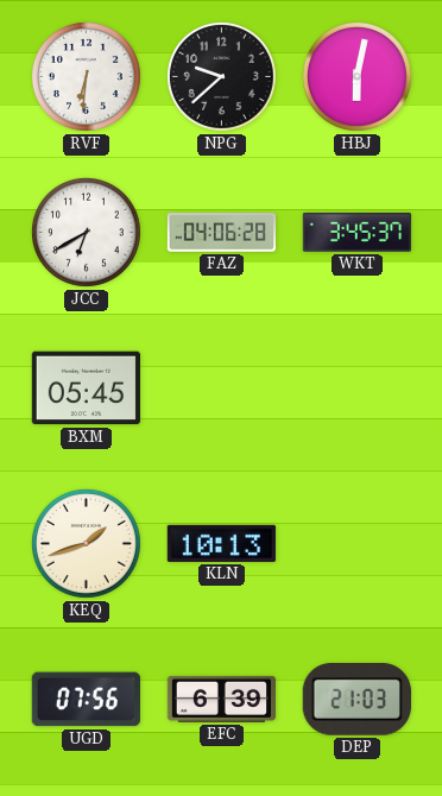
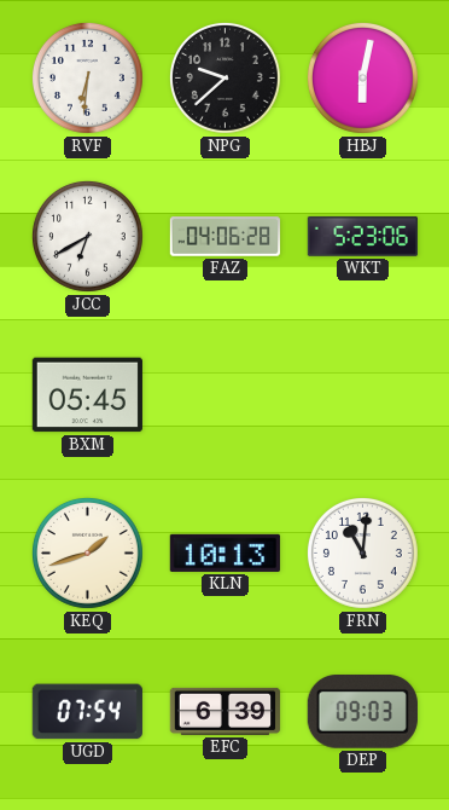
WKT: 3:45 -> 5:23
FRN: none -> 11:01
UGD: 07:56 -> 07:54
DEP: 21:03 -> 09:03
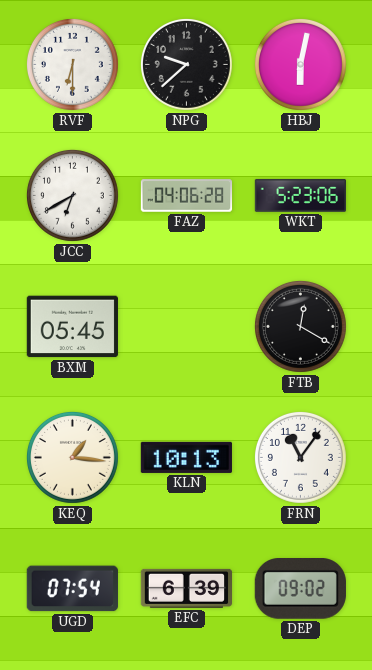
RVF: 6:31 -> 6:30
FTB: none -> 12:20
KEQ: 1:42 -> 1:16
FRN: 11:01 -> 11:06
DEP: 09:03 -> 09:02
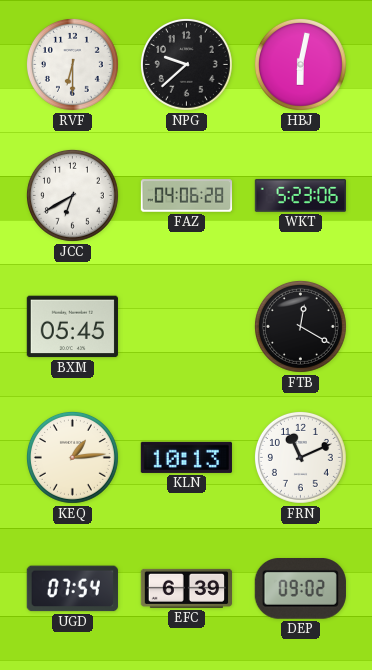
KEQ: 1:16 -> 1:14
FRN: 11:06 -> 11:11
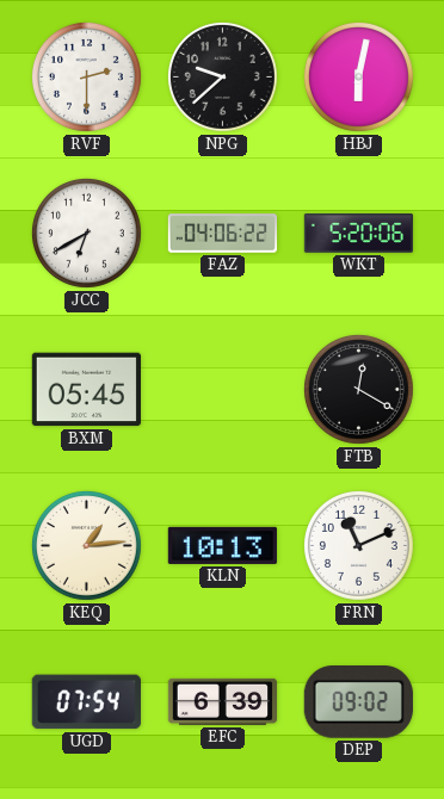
RVF: 6:30 -> 2:30
FAZ: 04:06:28 -> 04:06:22
WKT: 5:23 -> 5:20
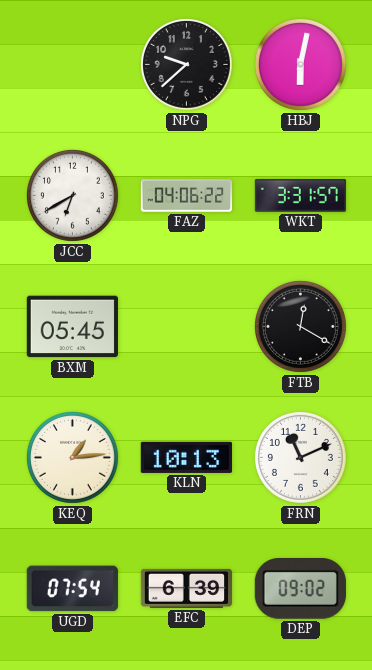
RVF: 2:30 -> none
WKT: 5:20 -> 3:31
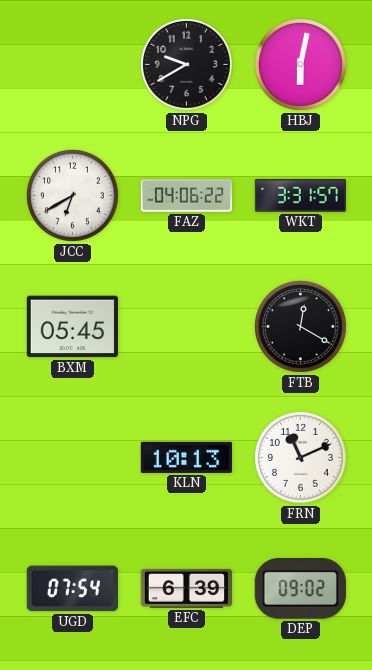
NPG: 9:38 -> 9:40
KEQ: 1:14 -> none
